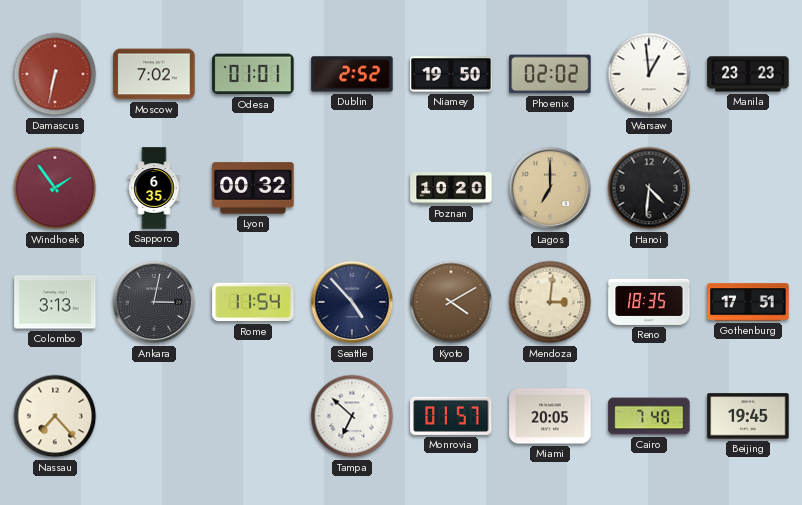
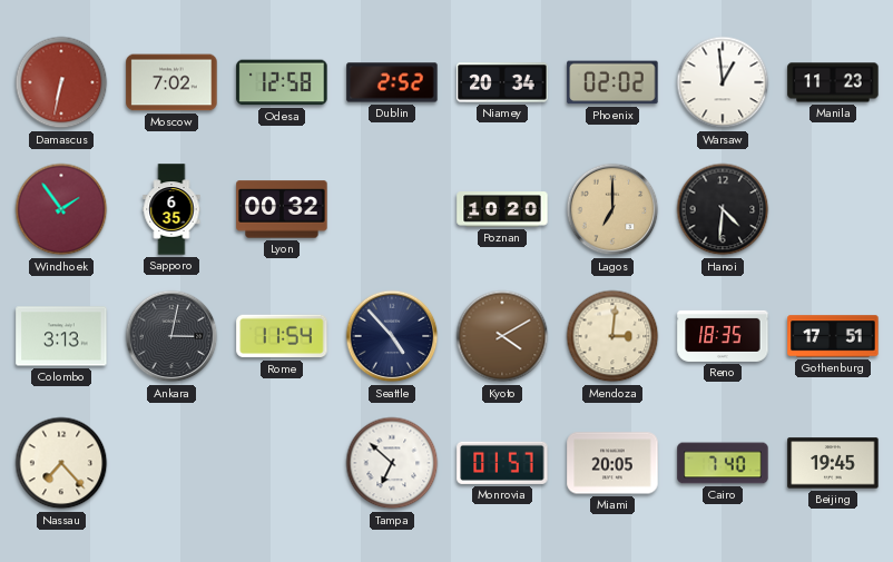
Odesa: 01:01 -> 12:58
Niamey: 19:50 -> 20:34
Manila: 23:23 -> 11:23
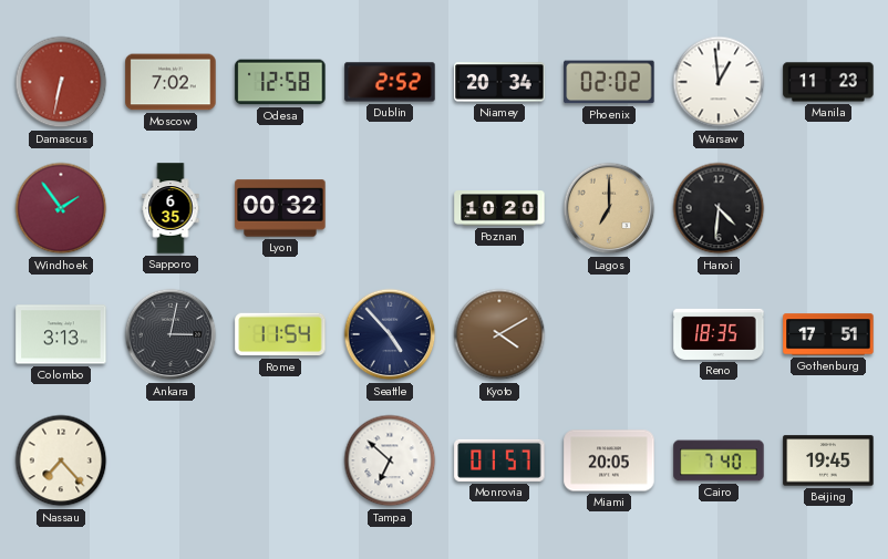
Mendoza: 3:01 -> none
